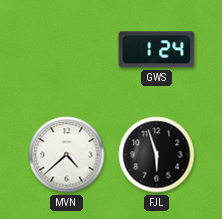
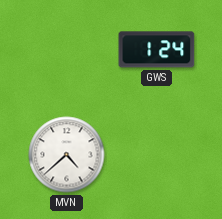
FJL: 5:57 -> none
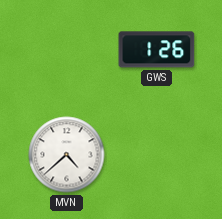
GWS: 1:24 -> 1:26
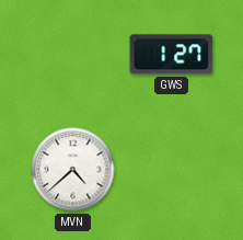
GWS: 1:26 -> 1:27
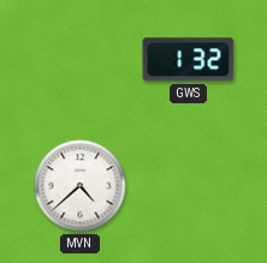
GWS: 1:27 -> 1:32
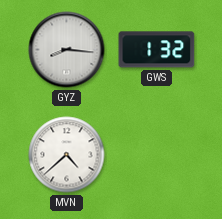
GYZ: none -> 8:16
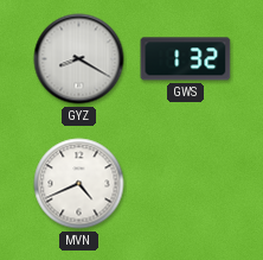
GYZ: 8:16 -> 8:20
MVN: 4:38 -> 4:41
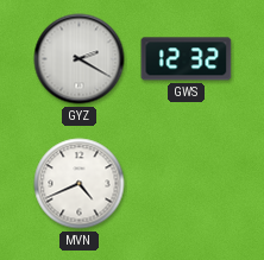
GYZ: 8:20 -> 2:20
GWS: 1:32 -> 12:32
